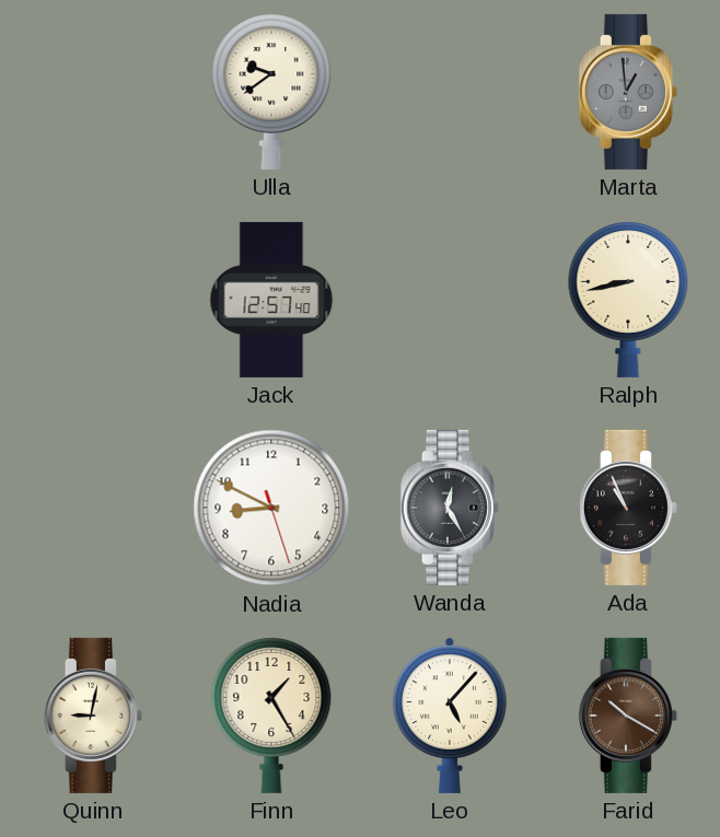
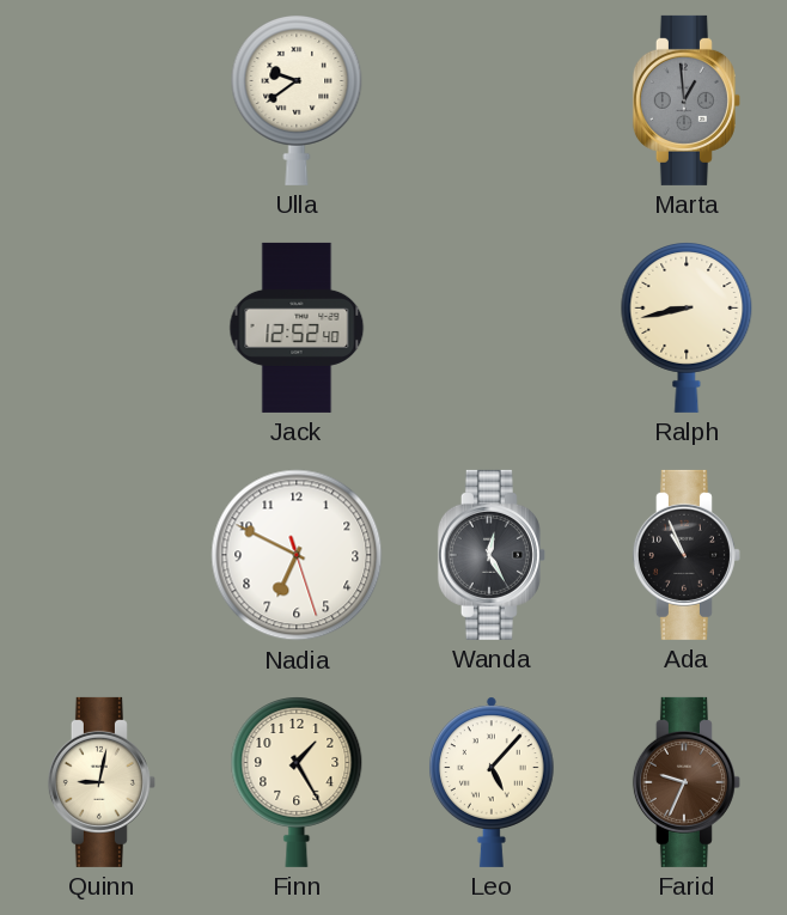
Jack: 12:57 -> 12:52
Nadia: 8:49 -> 6:49
Farid: 10:20 -> 9:34
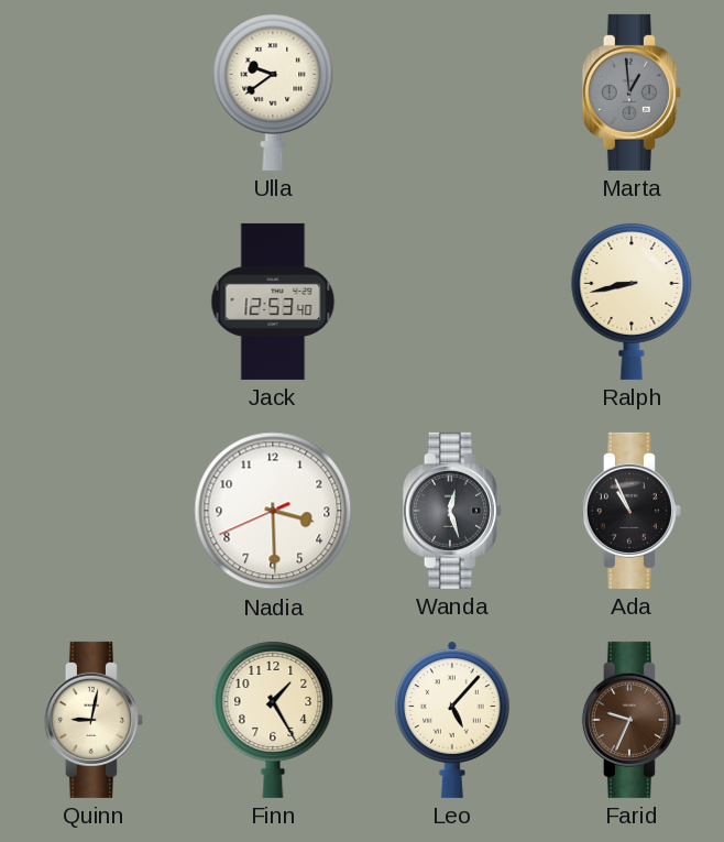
Jack: 12:52 -> 12:53
Nadia: 6:49 -> 3:29
Wanda: 12:25 -> 12:27
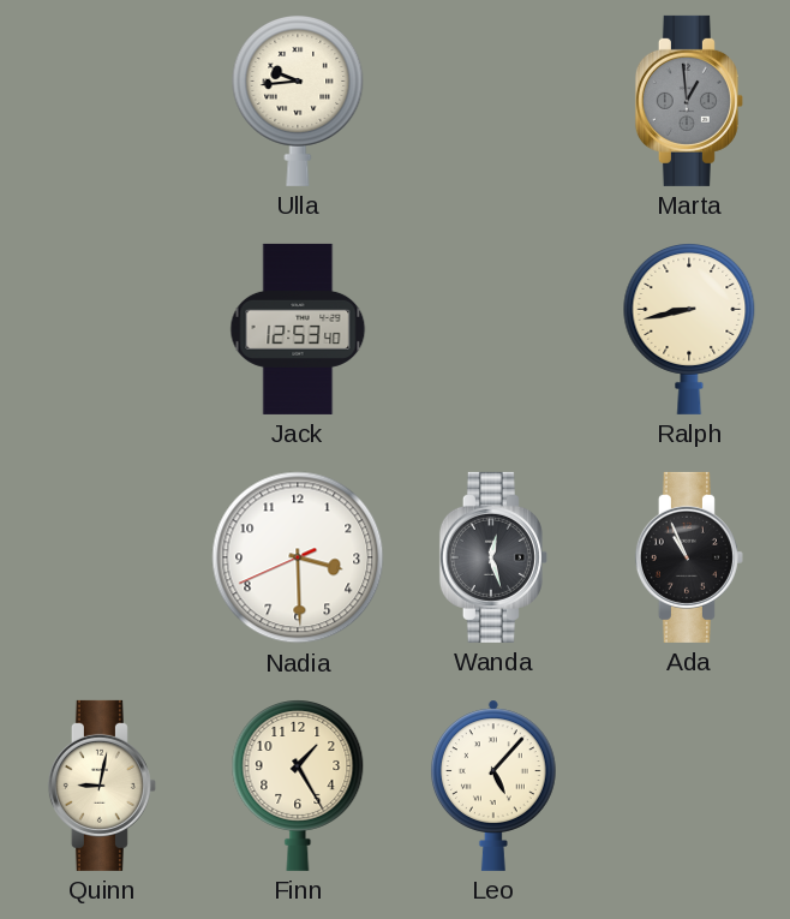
Ulla: 9:39 -> 9:44
Farid: 9:34 -> none
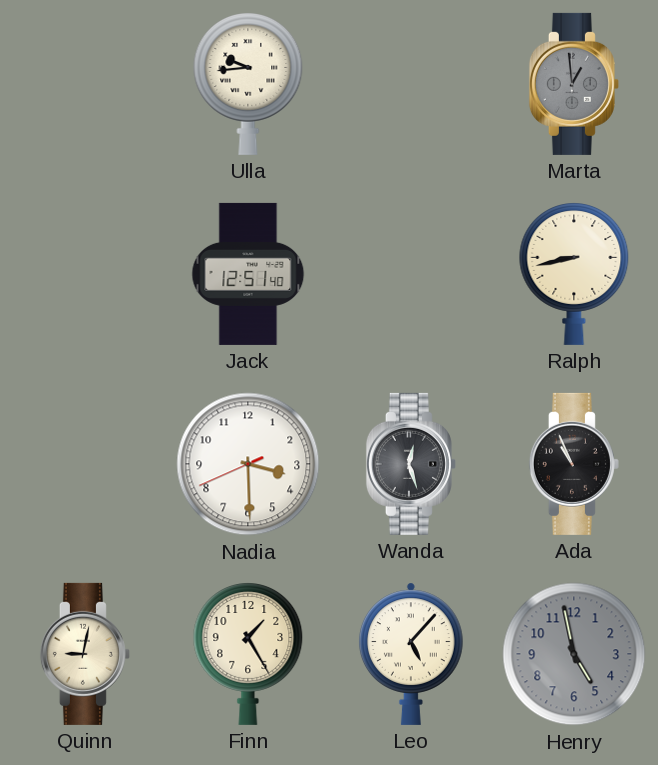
Jack: 12:53 -> 12:51
Henry: none -> 4:58
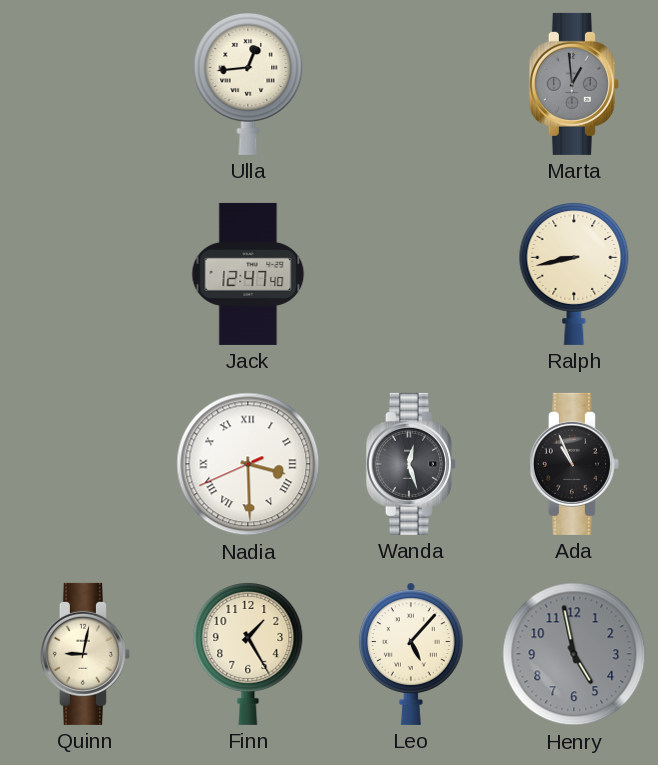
Ulla: 9:44 -> 12:44
Jack: 12:51 -> 12:47
Nadia numerals: Arabic -> Roman
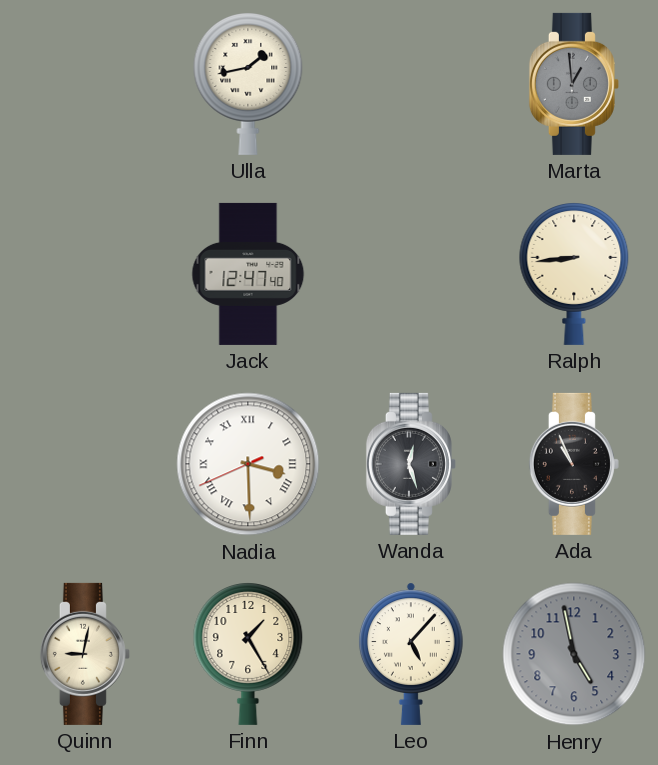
Ulla: 12:44 -> 1:43
Ralph: 8:43 -> 8:44
